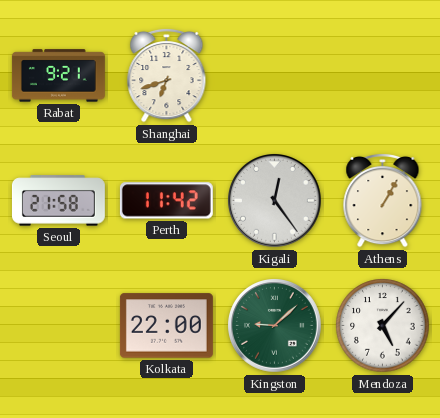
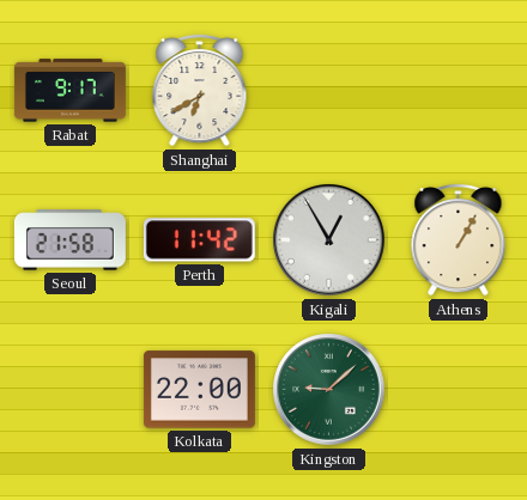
Rabat: 9:21 -> 9:17
Shanghai: 6:42 -> 6:40
Kigali: 12:24 -> 12:55
Mendoza: 5:07 -> none
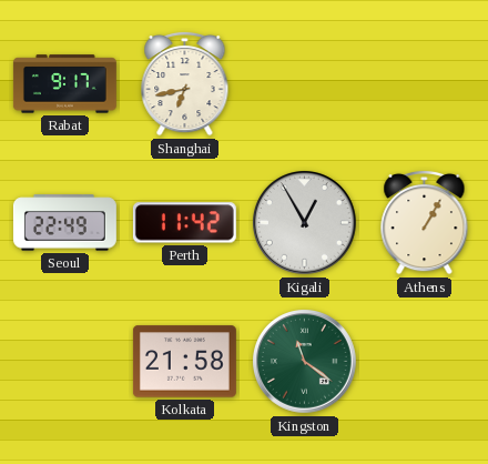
Shanghai: 6:40 -> 6:43
Seoul: 21:58 -> 22:49
Kolkata: 22:00 -> 21:58
Kingston: 9:08 -> 11:21
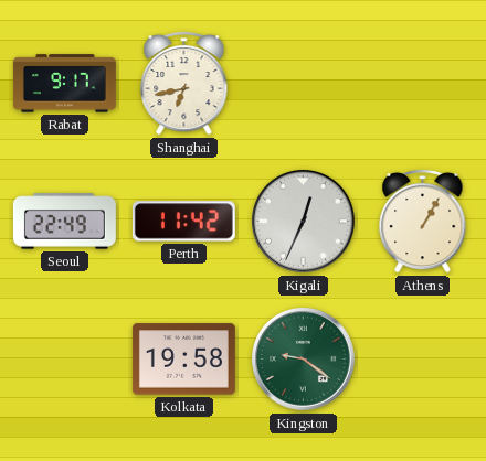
Kigali: 12:55 -> 12:34
Kolkata: 21:58 -> 19:58
Kingston: 11:21 -> 9:21
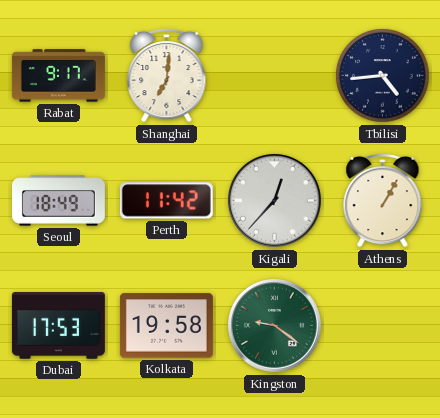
Shanghai: 6:43 -> 7:01
Tbilisi: none -> 4:44
Seoul: 22:49 -> 18:49
Kigali: 12:34 -> 12:37
Dubai: none -> 17:53
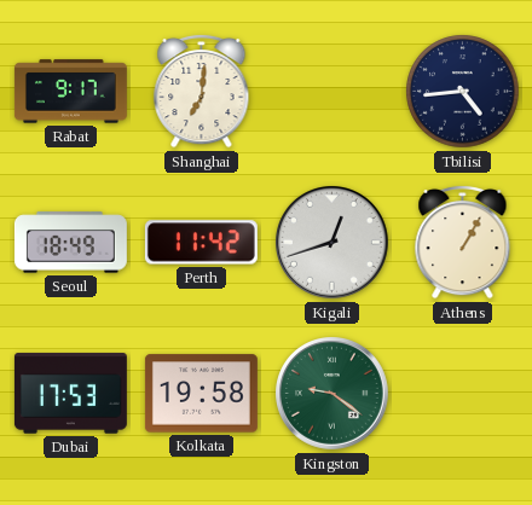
Kigali: 12:37 -> 12:42
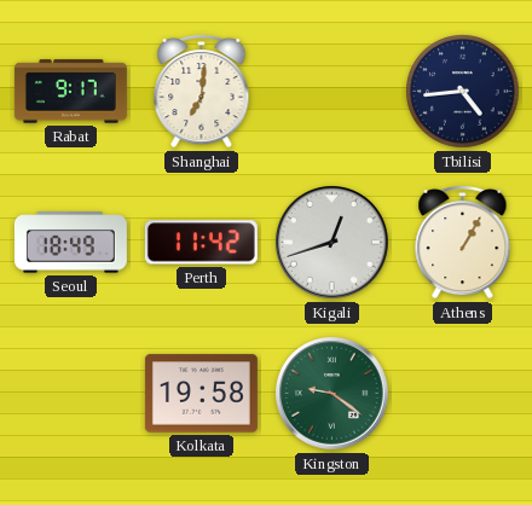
Dubai: 17:53 -> none
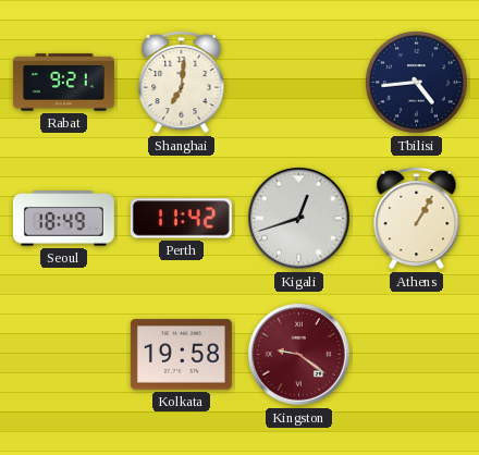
Rabat: 9:17 -> 9:21
Kingston dial: green -> burgundy
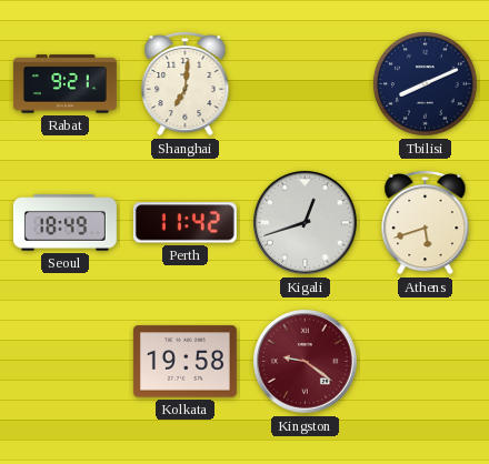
Tbilisi: 4:44 -> 8:11
Athens: 1:05 -> 5:42
